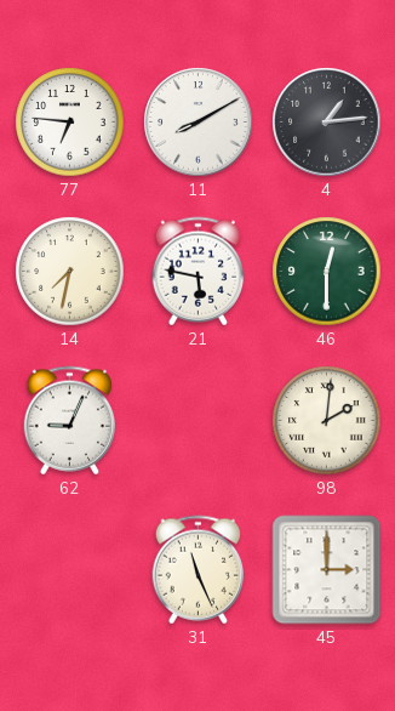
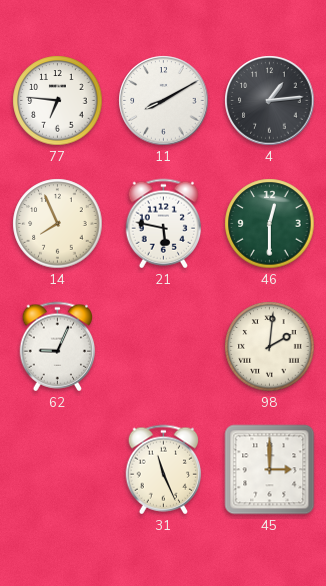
14: 7:32 -> 7:56
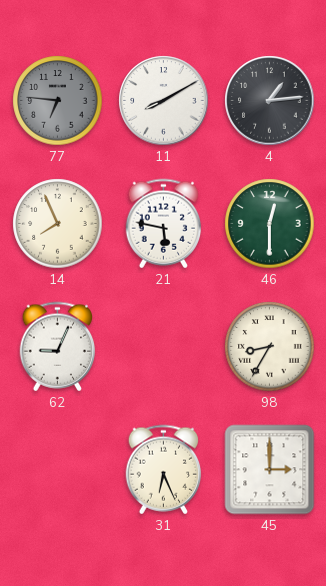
77 dial: white -> grey
98: 2:01 -> 8:35
31: 11:26 -> 6:26
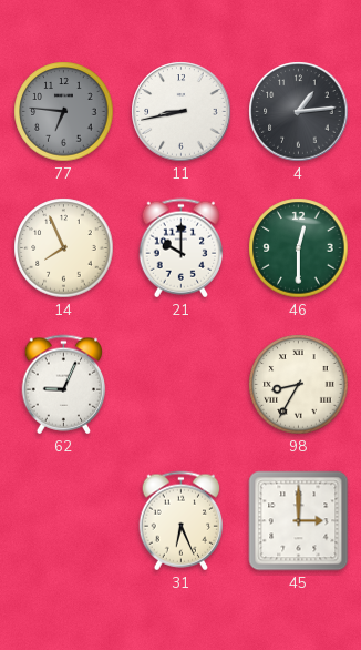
11: 8:10 -> 8:43
21: 5:47 -> 10:00
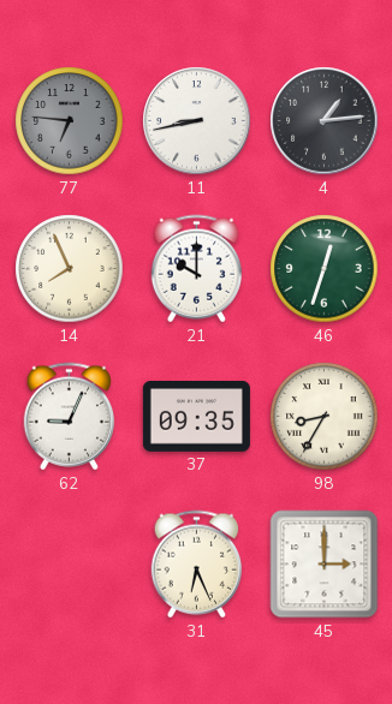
46: 12:30 -> 12:33
37: none -> 09:35
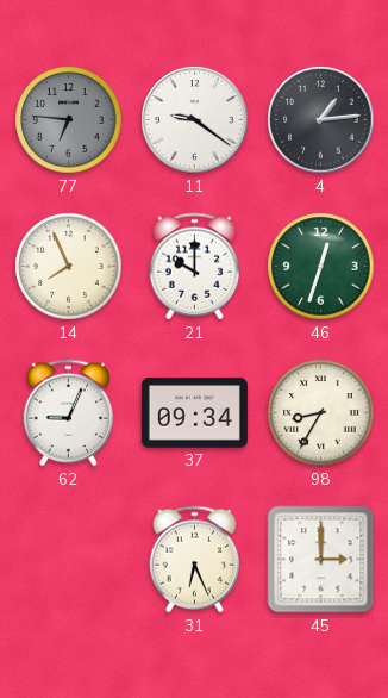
11: 8:43 -> 9:21
37: 09:35 -> 09:34
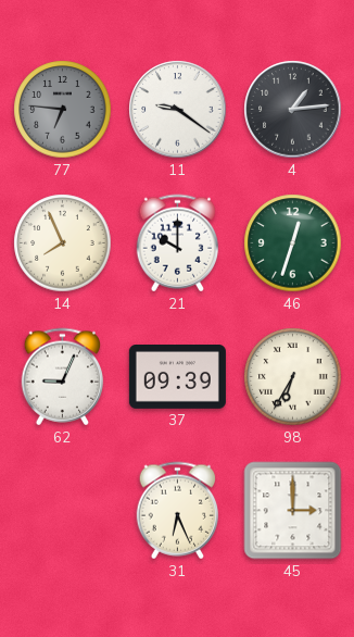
37: 09:34 -> 09:39
98: 8:35 -> 6:35
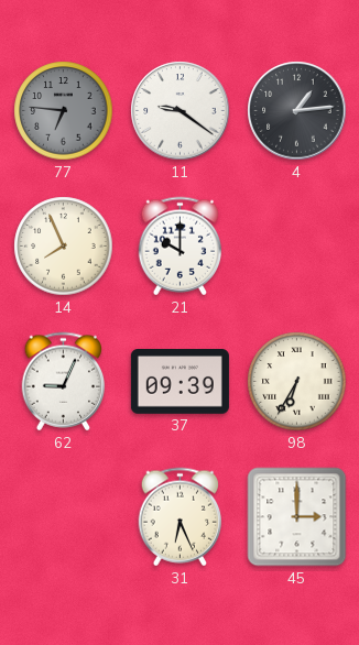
46: 12:33 -> none
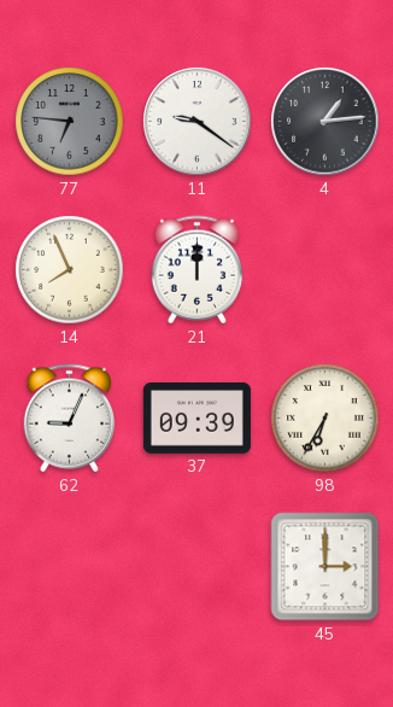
21: 10:00 -> 12:00
31: 6:26 -> none
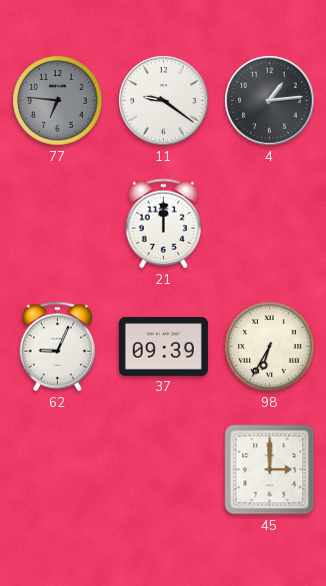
14: 7:56 -> none
